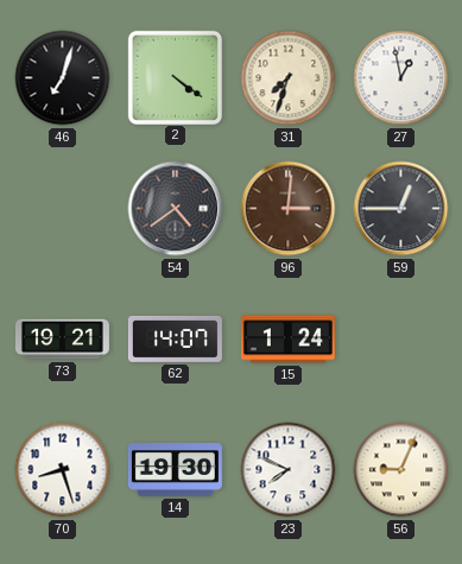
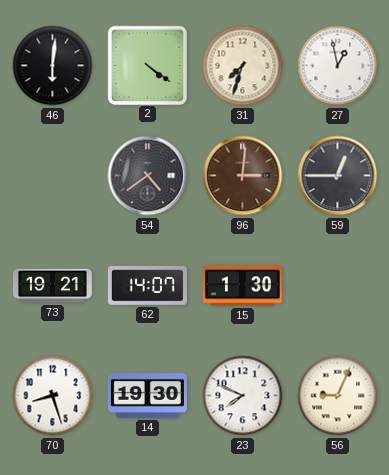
46: 7:03 -> 6:01
15: 1:24 -> 1:30
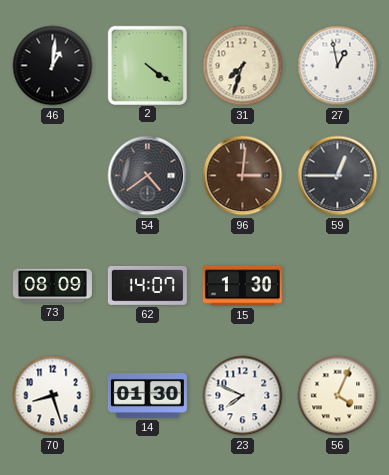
46: 6:01 -> 1:01
73: 19:21 -> 08:09
14: 19:30 -> 01:30
56: 9:04 -> 4:04
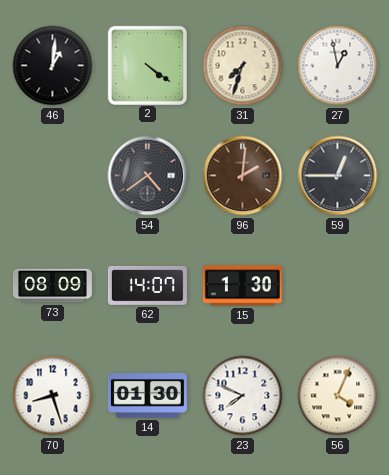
96: 3:01 -> 2:01
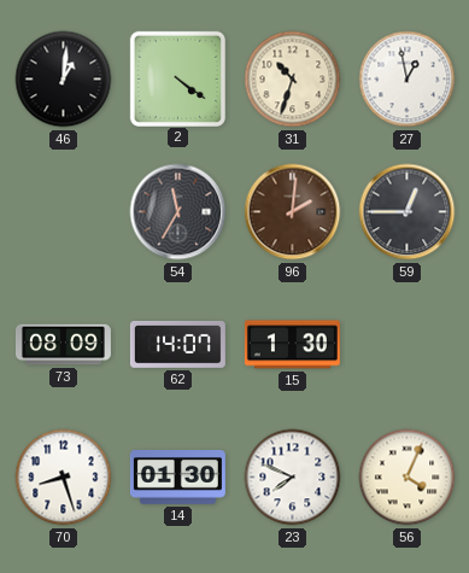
31: 7:33 -> 10:33
54: 4:39 -> 11:35
